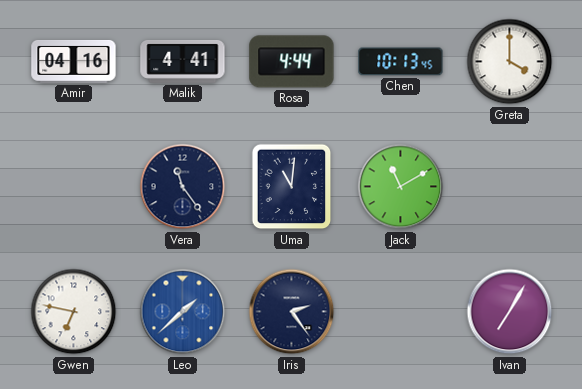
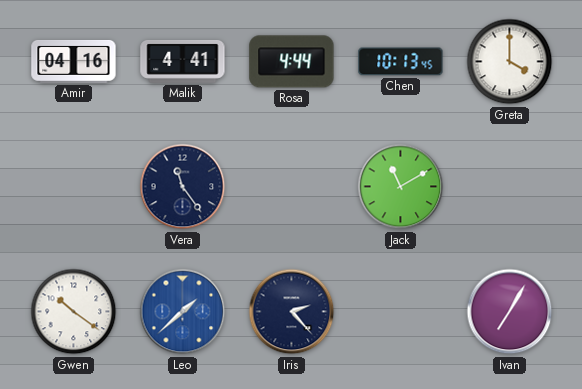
Uma: 11:01 -> none
Gwen: 6:47 -> 10:21
Iris: 2:24 -> 2:23
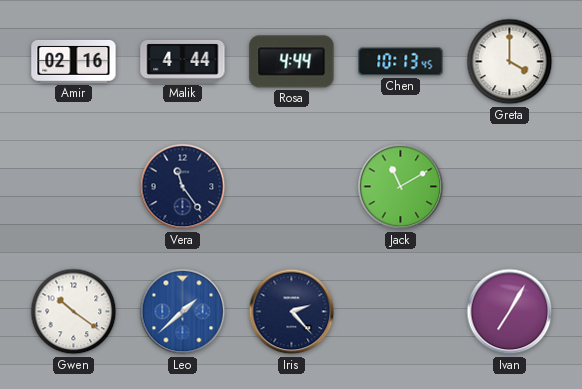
Amir: 04:16 -> 02:16
Malik: 4:41 -> 4:44
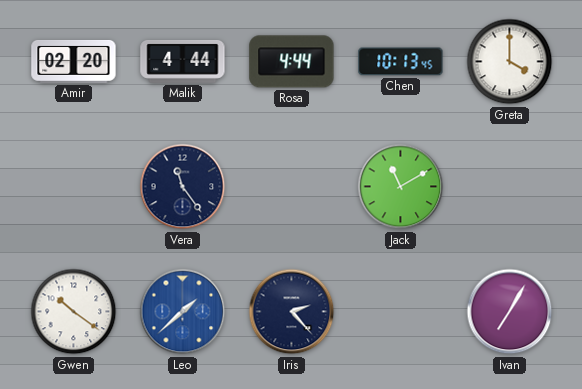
Amir: 02:16 -> 02:20
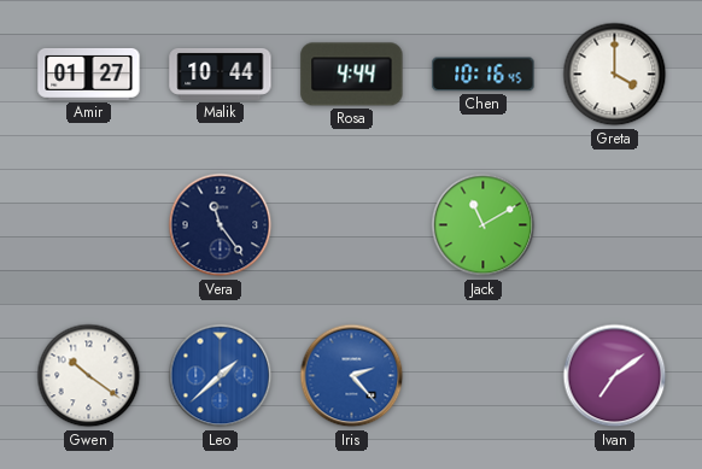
Amir: 02:20 -> 01:27
Malik: 4:44 -> 10:44
Chen: 10:13 -> 10:16
Iris dial: navy -> blue
Ivan: 7:05 -> 7:09
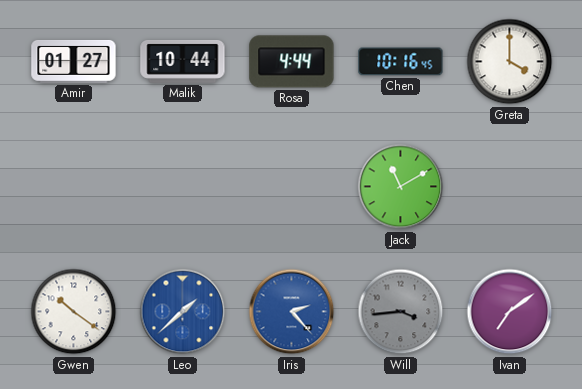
Vera: 11:24 -> none
Will: none -> 3:44
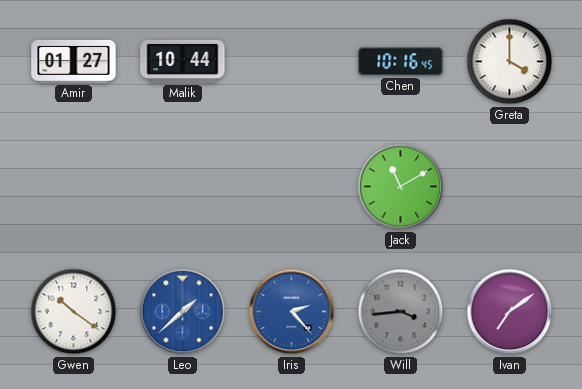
Rosa: 4:44 -> none
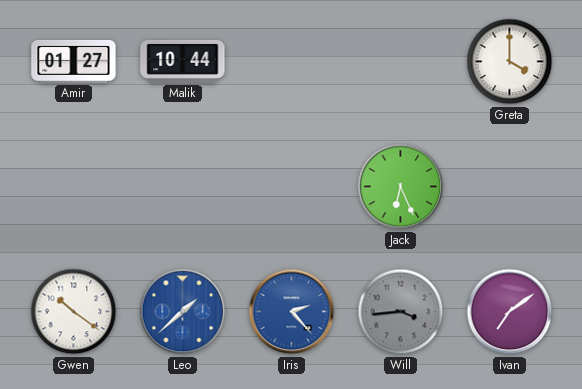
Chen: 10:16 -> none
Jack: 11:10 -> 6:26
